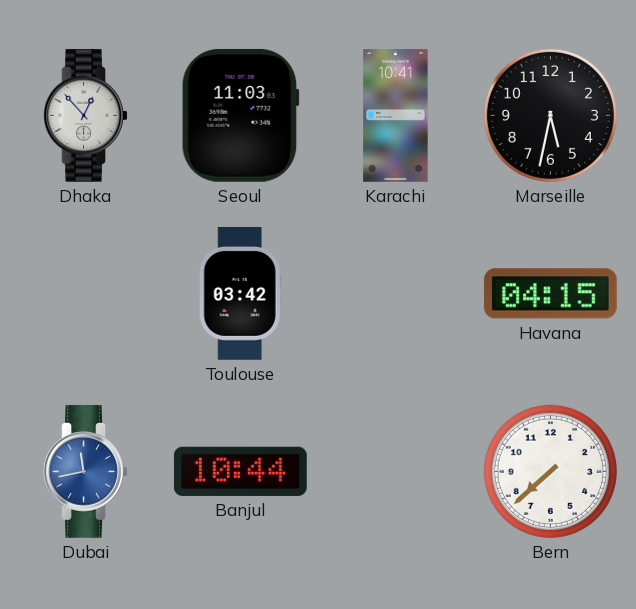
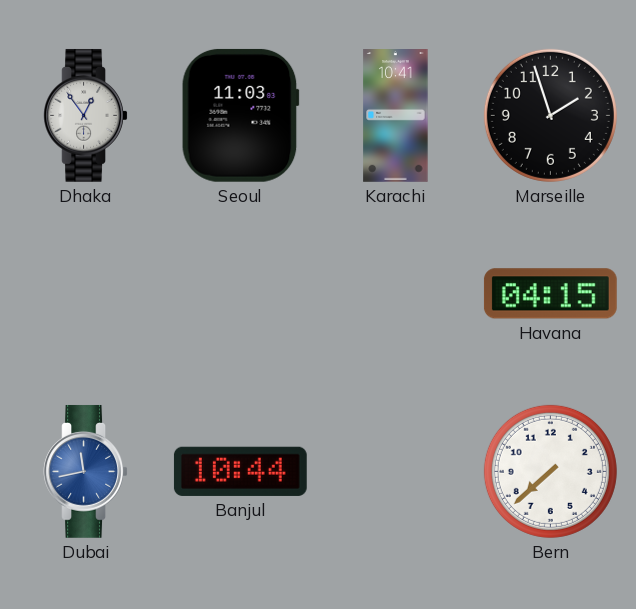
Dhaka: 12:53 -> 12:54
Marseille: 5:32 -> 1:57
Toulouse: 03:42 -> none
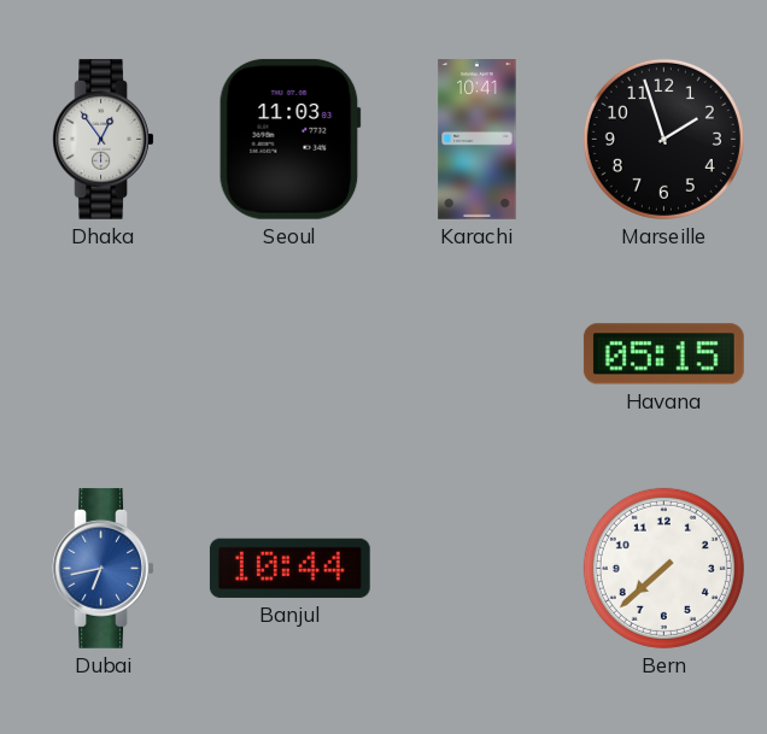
Havana: 04:15 -> 05:15
Dubai: 11:43 -> 6:43
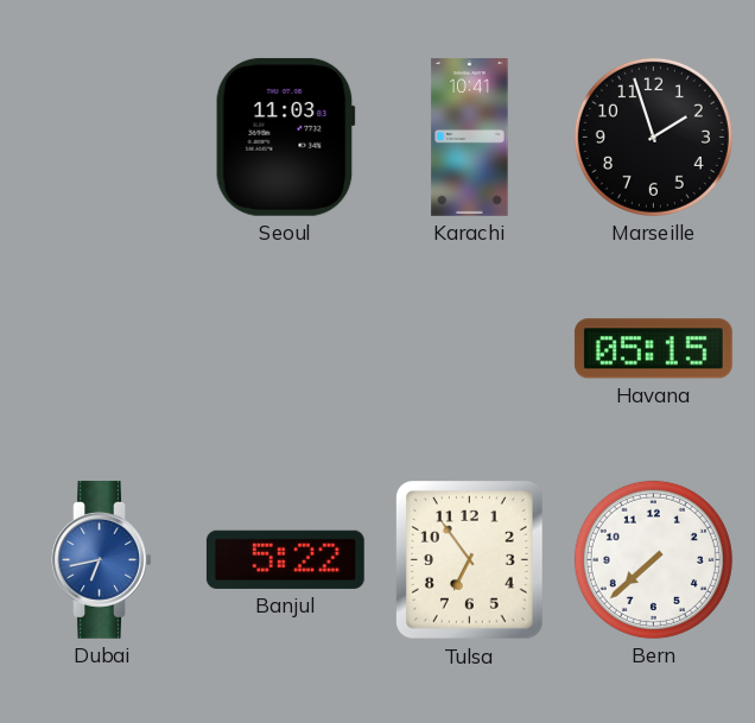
Dhaka: 12:54 -> none
Banjul: 10:44 -> 5:22
Tulsa: none -> 6:54
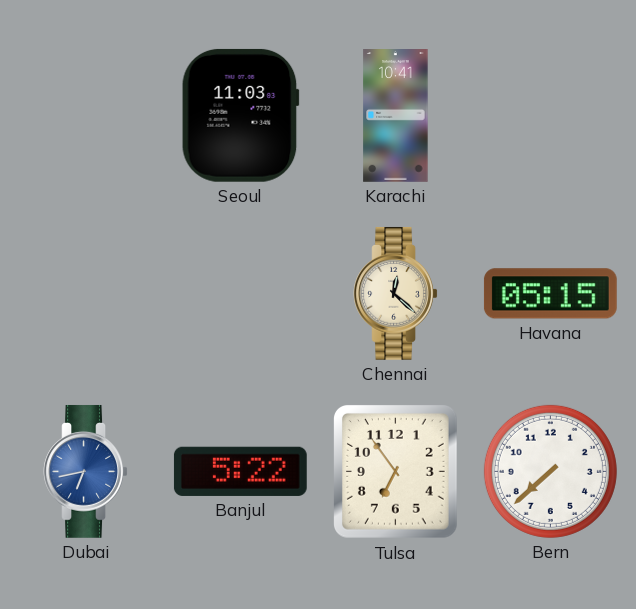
Marseille: 1:57 -> none
Chennai: none -> 12:22
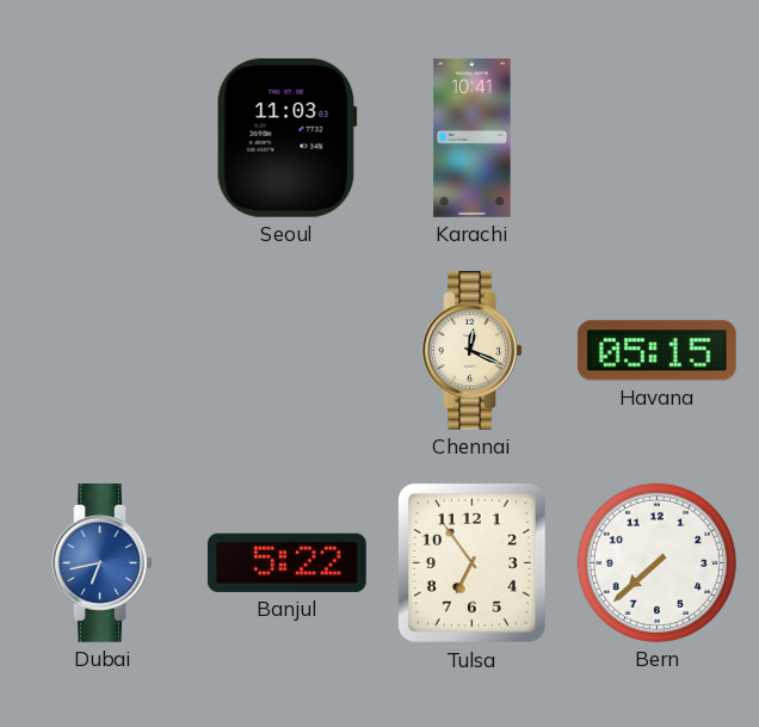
Chennai: 12:22 -> 12:19
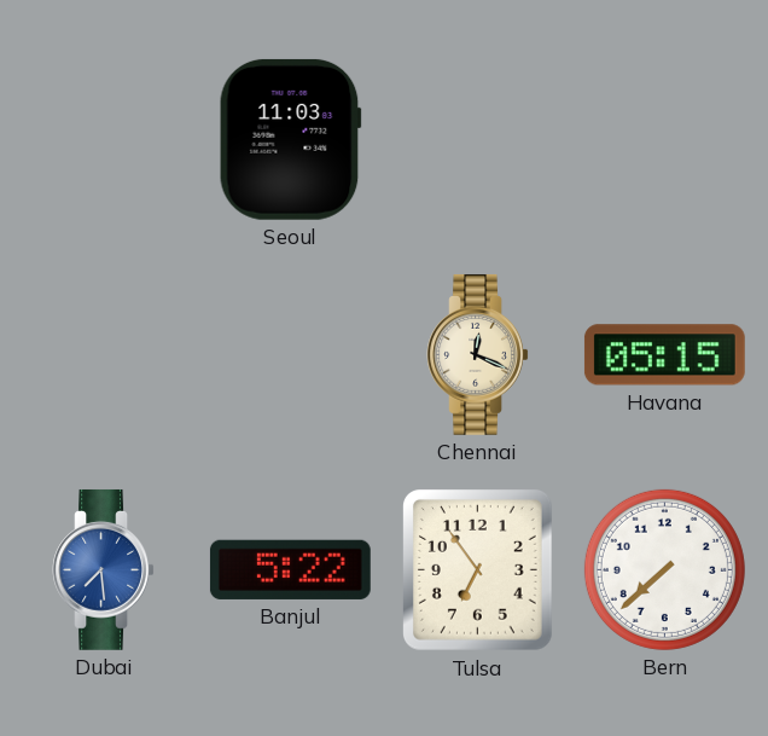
Karachi: 10:41 -> none
Dubai: 6:43 -> 7:29
